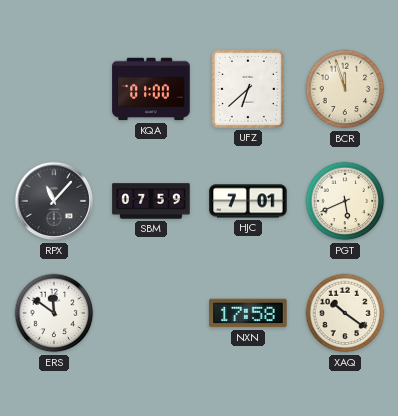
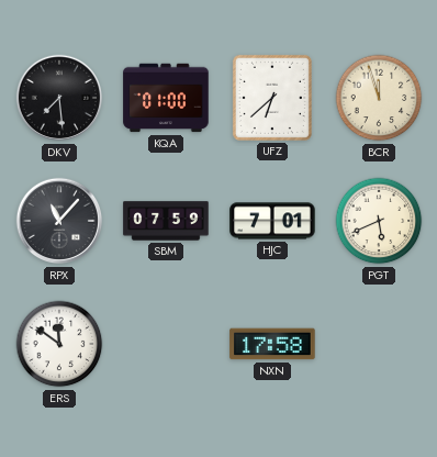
DKV: none -> 7:29
XAQ: 10:21 -> none
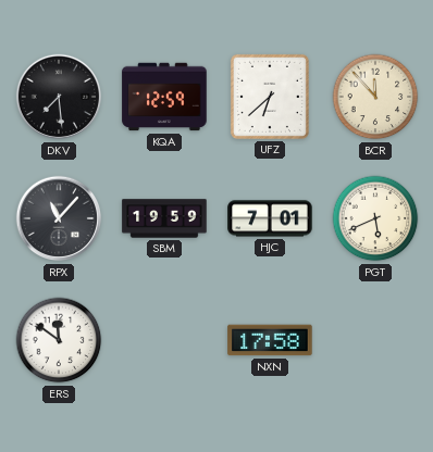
KQA: 01:00 -> 12:59
BCR: 11:57 -> 11:53
SBM: 07:59 -> 19:59
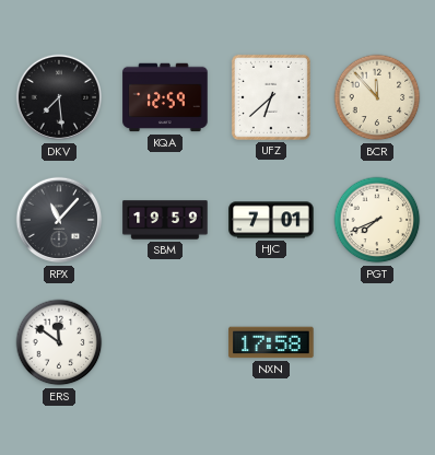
PGT: 5:41 -> 7:41
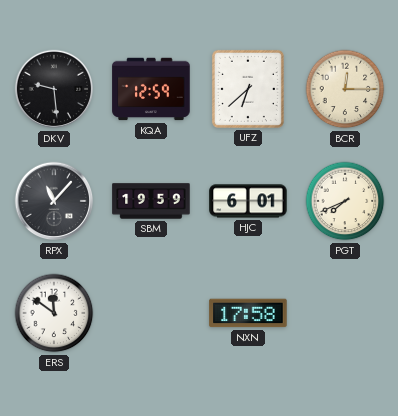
DKV: 7:29 -> 9:29
BCR: 11:53 -> 12:15
HJC: 7:01 -> 6:01
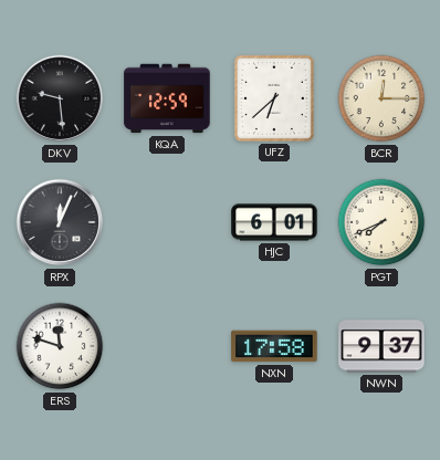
RPX: 11:07 -> 12:04
SBM: 19:59 -> none
ERS: 11:51 -> 11:48
NWN: none -> 9:37
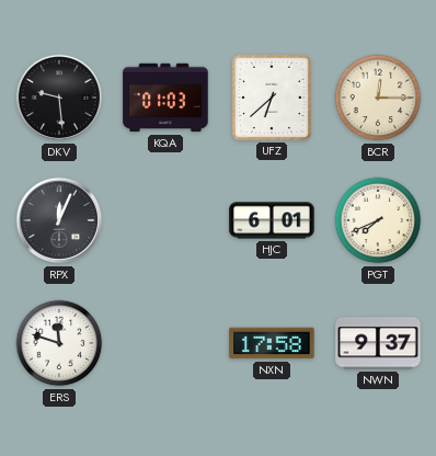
KQA: 12:59 -> 01:03
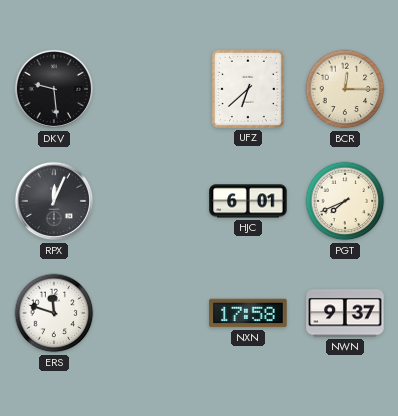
KQA: 01:03 -> none
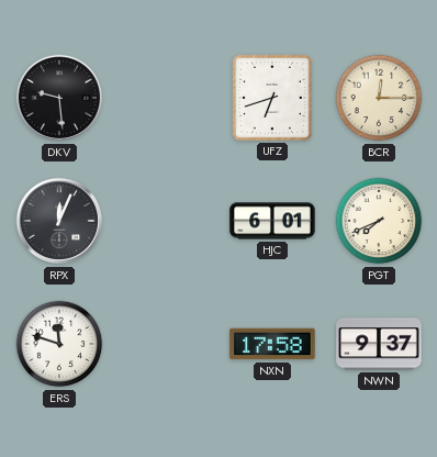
UFZ: 6:38 -> 6:42
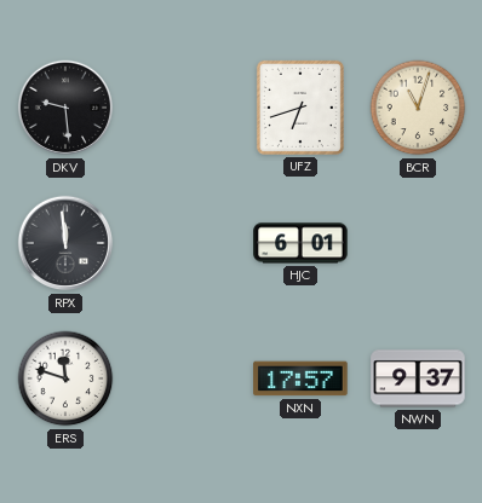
BCR: 12:15 -> 11:03
RPX: 12:04 -> 11:59
PGT: 7:41 -> none
NXN: 17:58 -> 17:57
